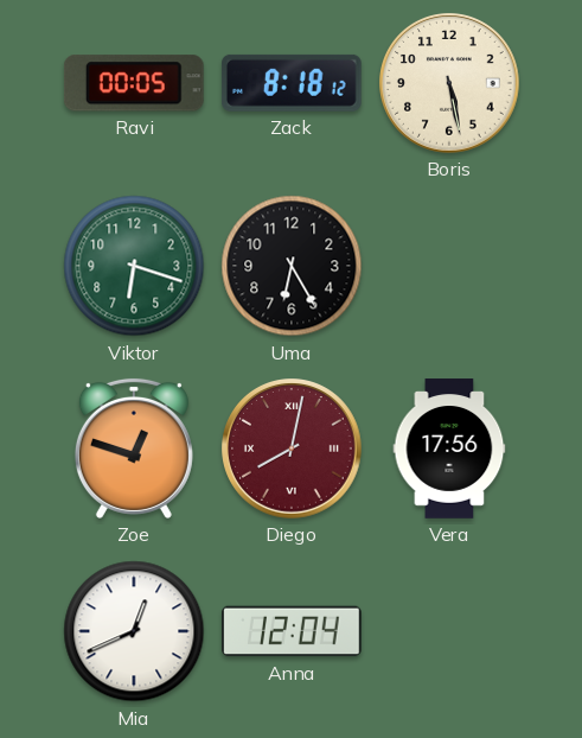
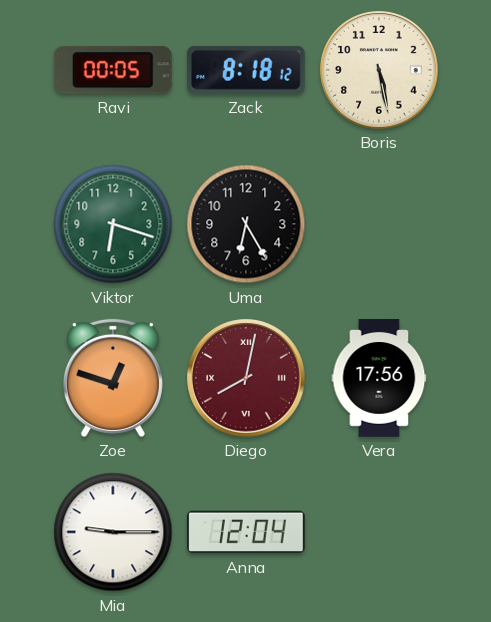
Mia: 12:41 -> 9:15
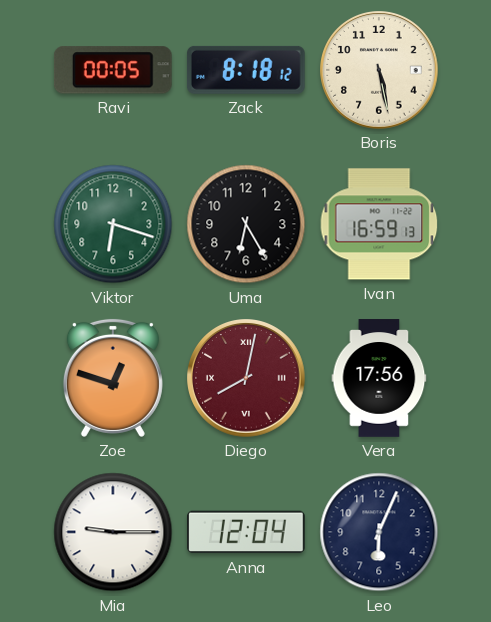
Ivan: none -> 16:59
Leo: none -> 6:04
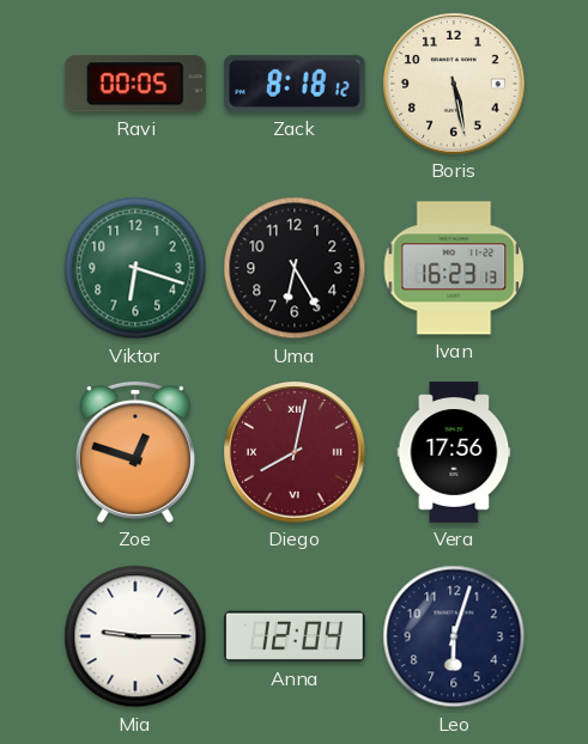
Ivan: 16:59 -> 16:23
Leo: 6:04 -> 6:03
